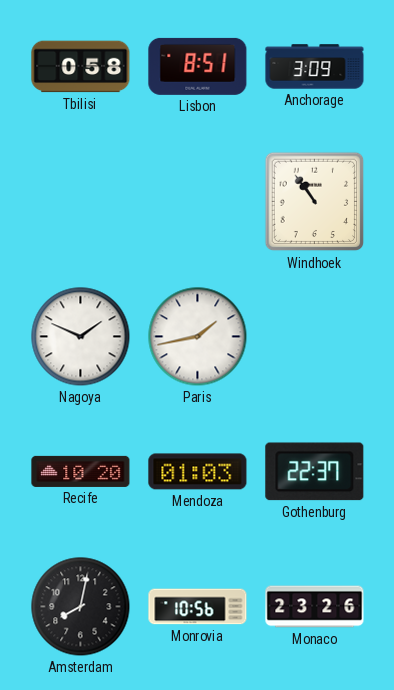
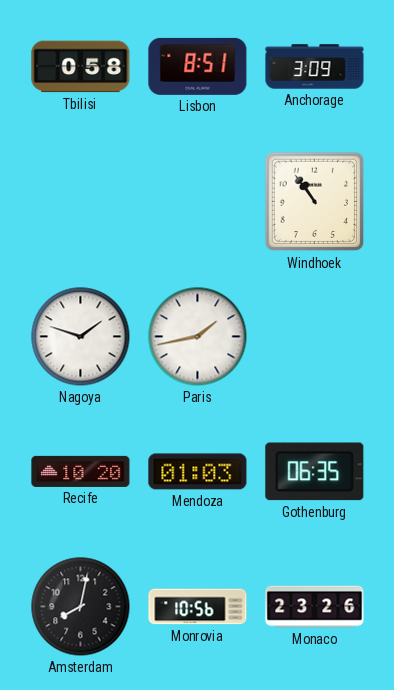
Nagoya: 1:49 -> 1:48
Gothenburg: 22:37 -> 06:35
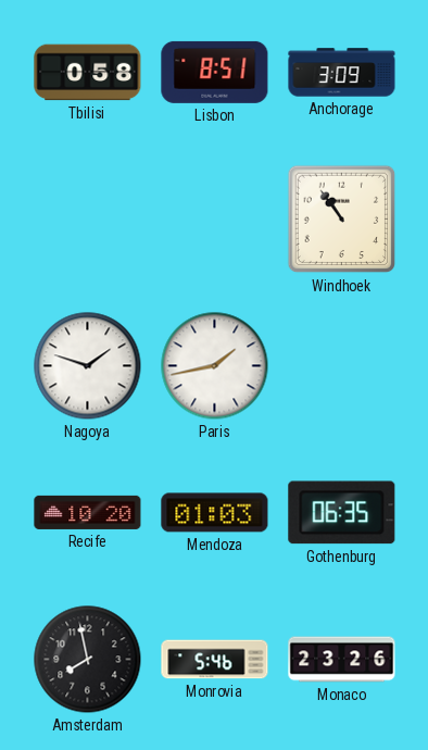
Amsterdam: 8:02 -> 7:58
Monrovia: 10:56 -> 5:46
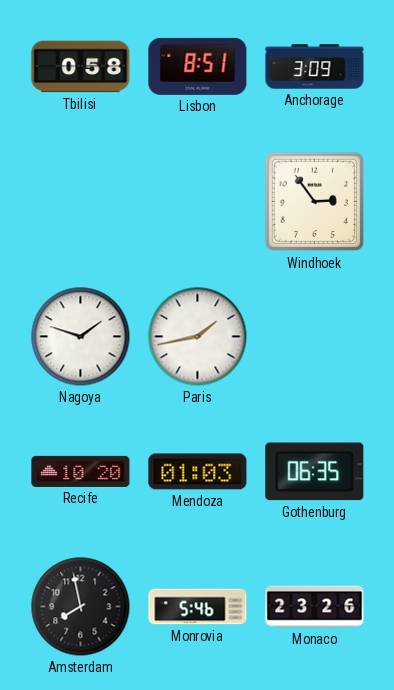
Windhoek: 10:54 -> 2:54
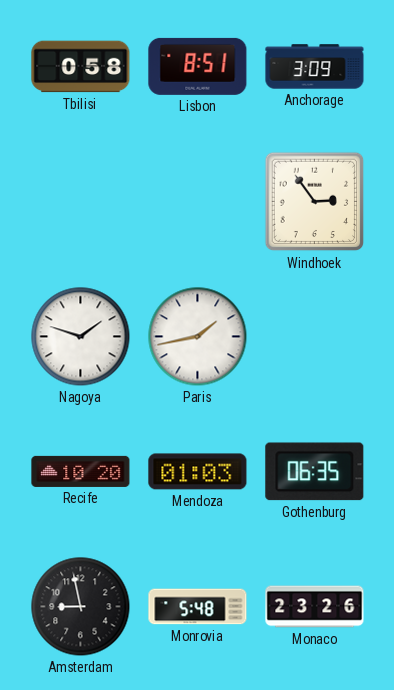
Amsterdam: 7:58 -> 8:58
Monrovia: 5:46 -> 5:48
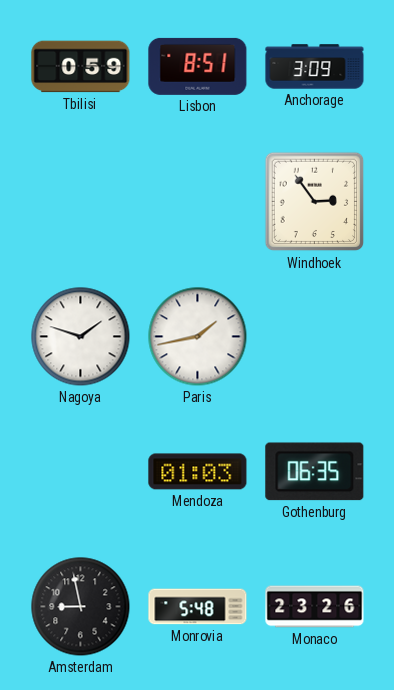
Tbilisi: 0:58 -> 0:59
Recife: 10:20 -> none
